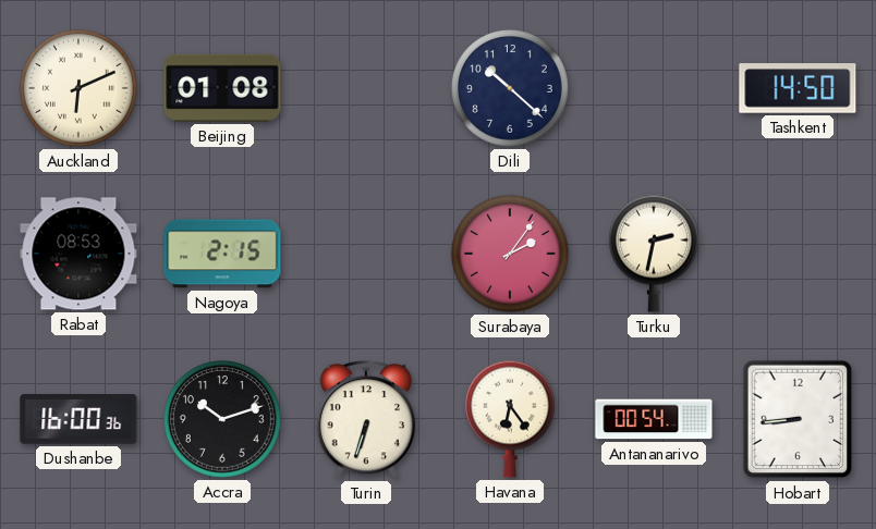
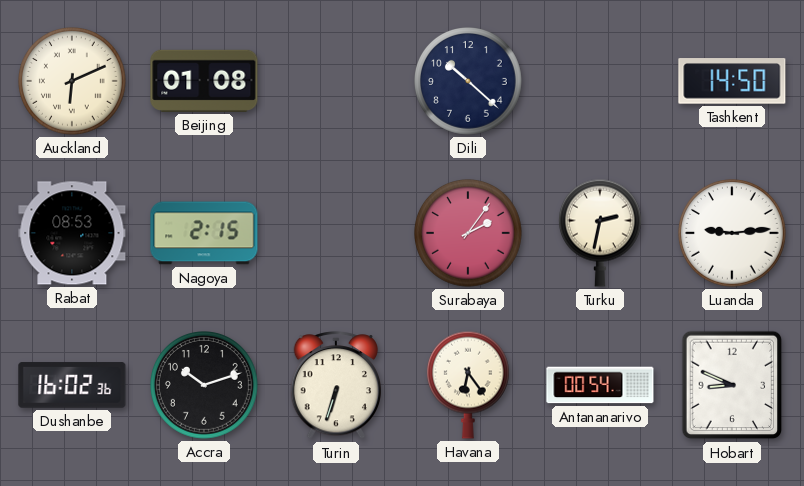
Luanda: none -> 9:14
Dushanbe: 16:00 -> 16:02
Hobart: 8:44 -> 8:49
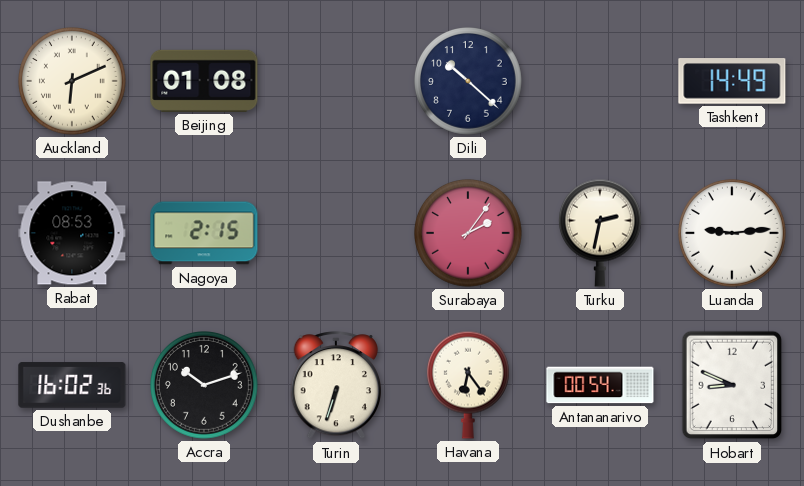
Tashkent: 14:50 -> 14:49
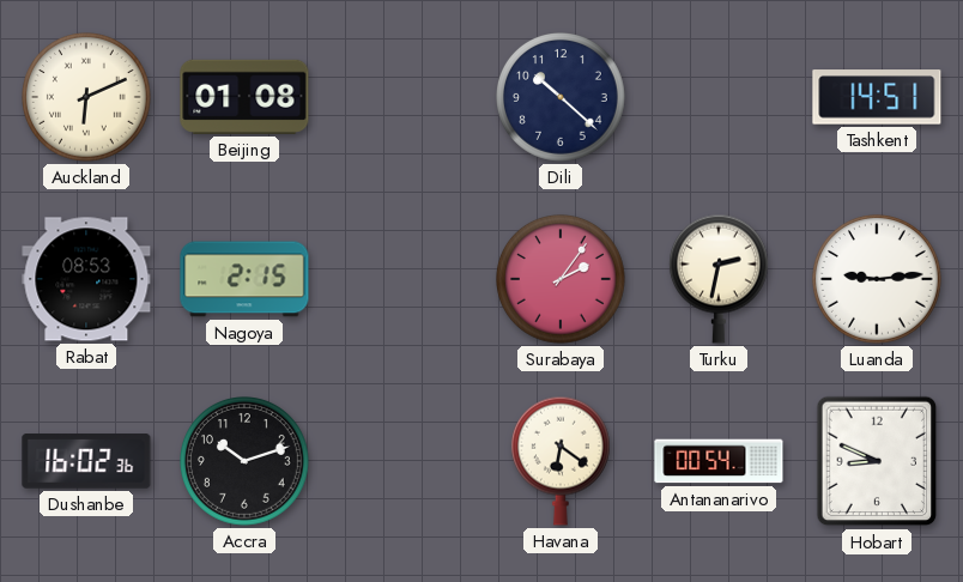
Tashkent: 14:49 -> 14:51
Turin: 6:33 -> none
Havana: 6:24 -> 6:21
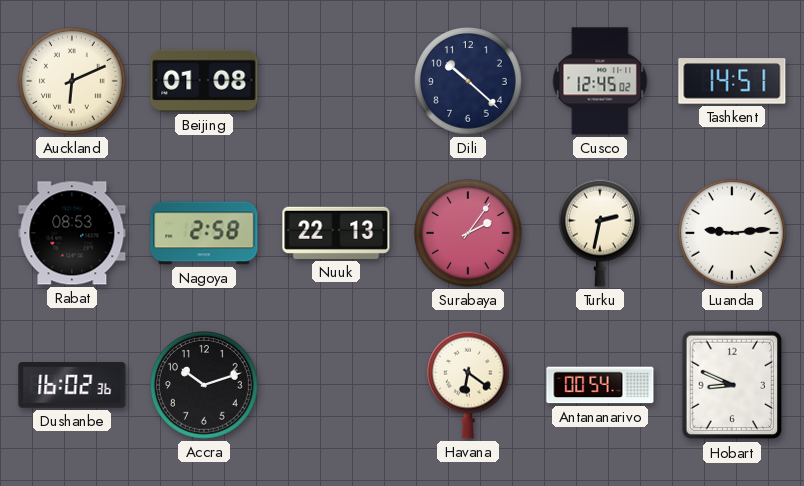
Cusco: none -> 12:45
Nagoya: 2:15 -> 2:58
Nuuk: none -> 22:13
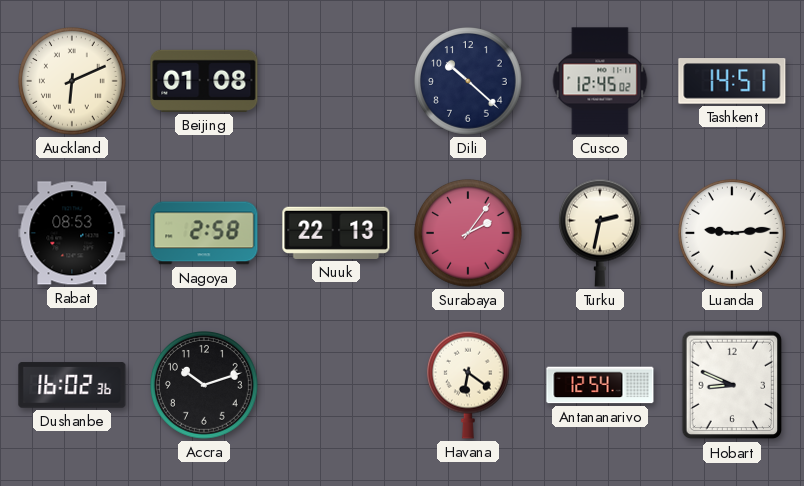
Antananarivo: 00:54 -> 12:54
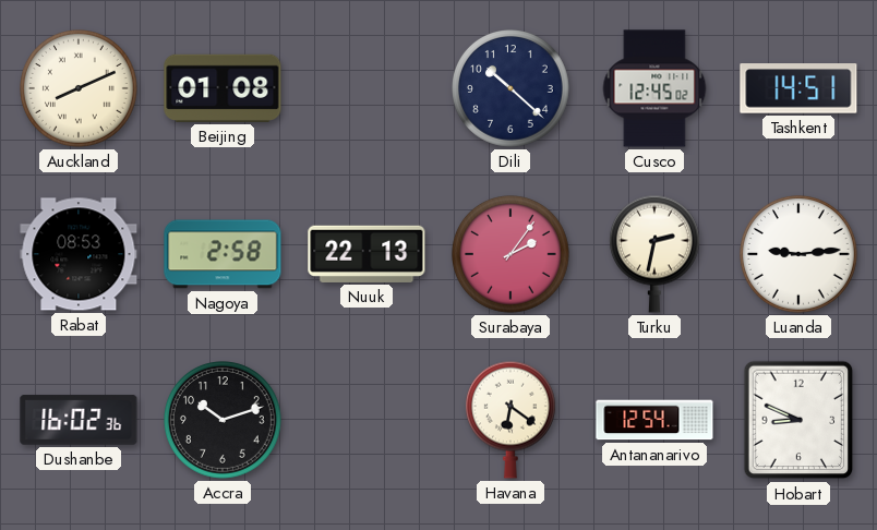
Auckland: 6:11 -> 8:11
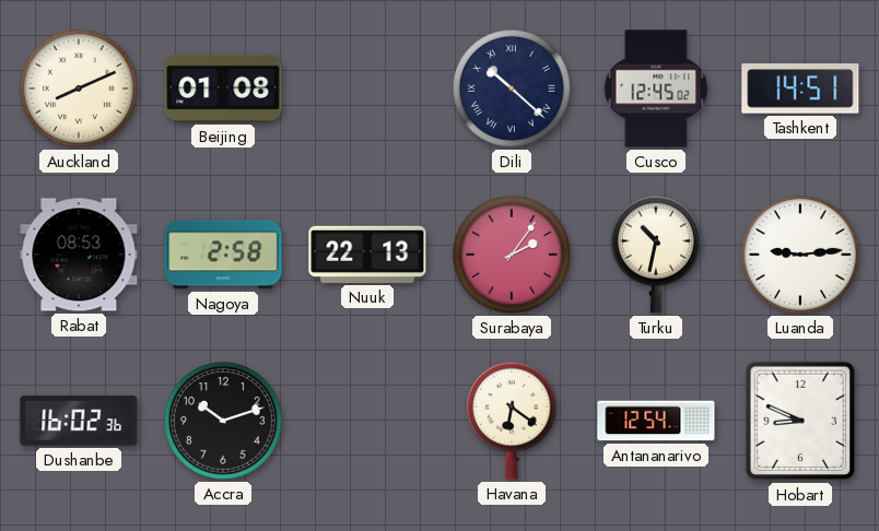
Dili numerals: Arabic -> Roman
Turku: 2:32 -> 10:32
